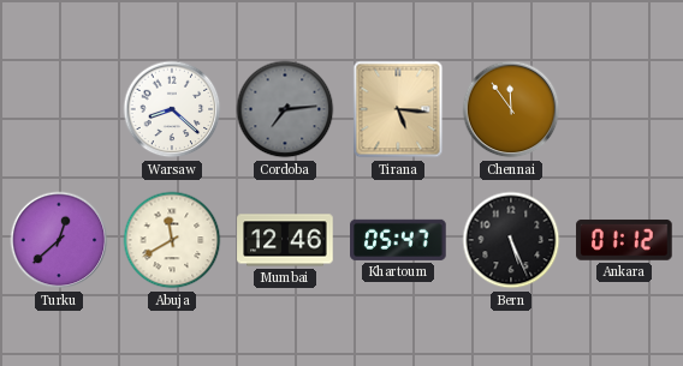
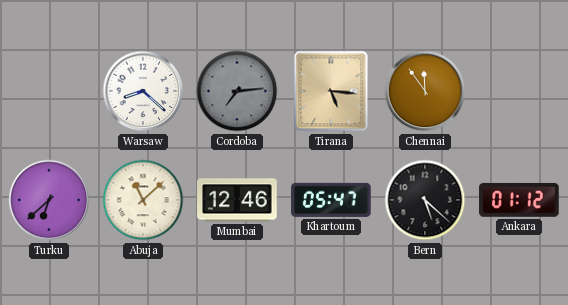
Turku: 12:38 -> 6:38
Abuja: 11:40 -> 11:08
Bern: 5:26 -> 5:22
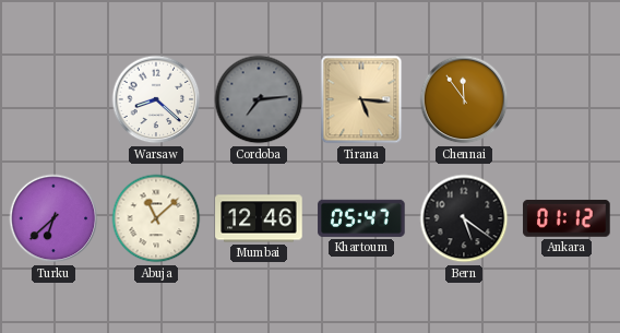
Bern: 5:22 -> 5:21
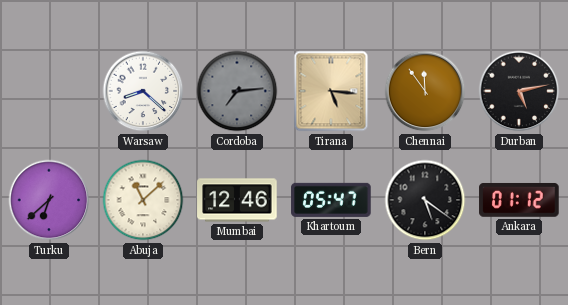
Durban: none -> 5:13
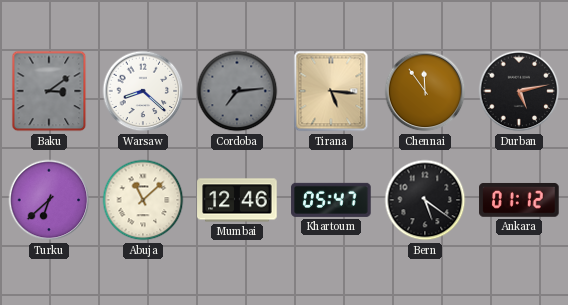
Baku: none -> 3:09
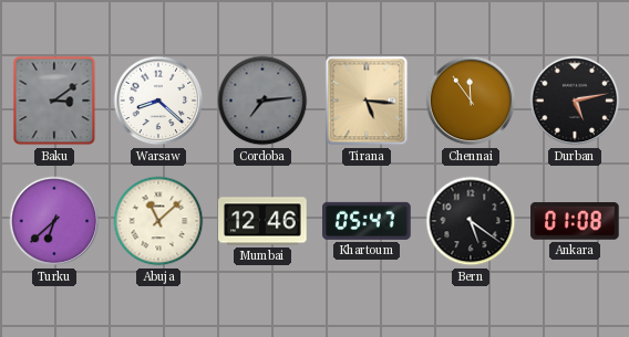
Ankara: 01:12 -> 01:08
